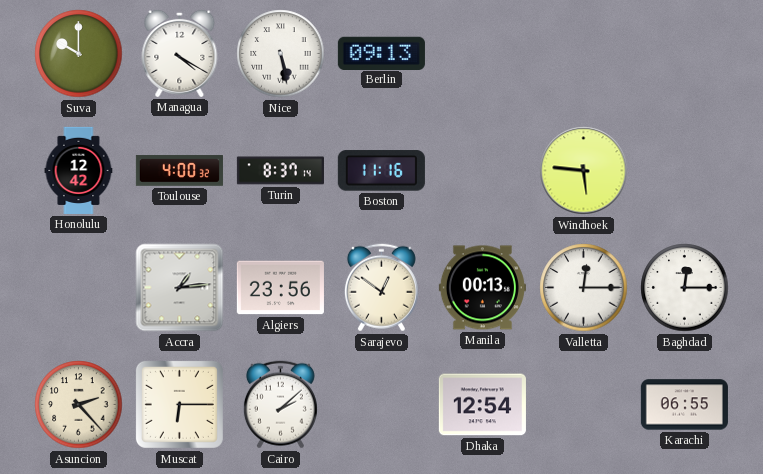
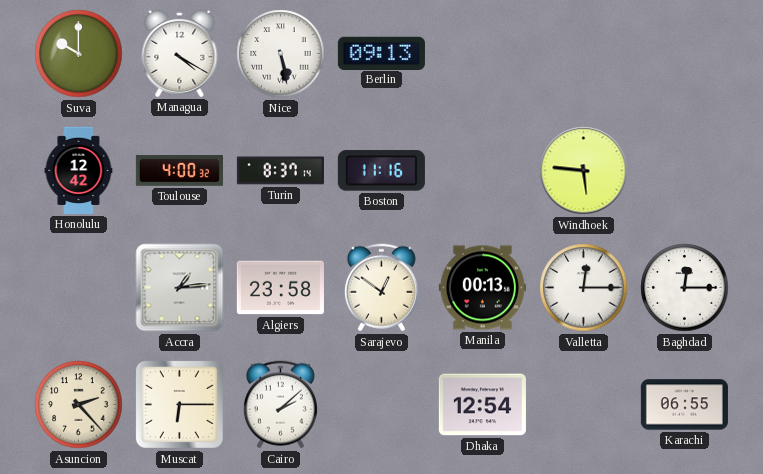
Algiers: 23:56 -> 23:58
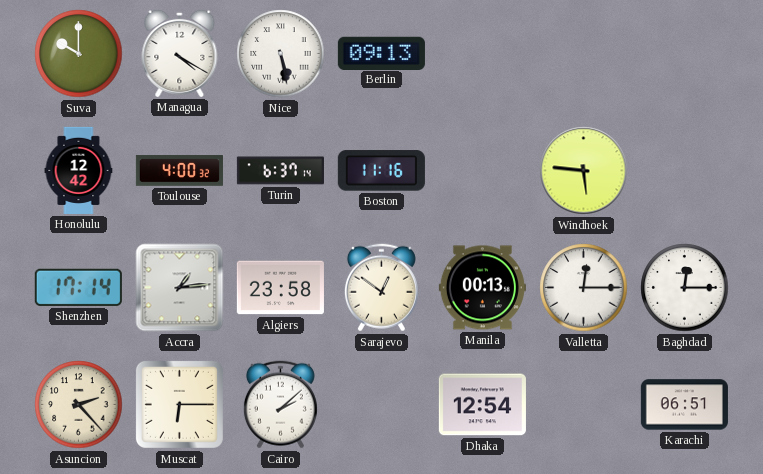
Turin: 8:37 -> 6:37
Shenzhen: none -> 17:14
Karachi: 06:55 -> 06:51
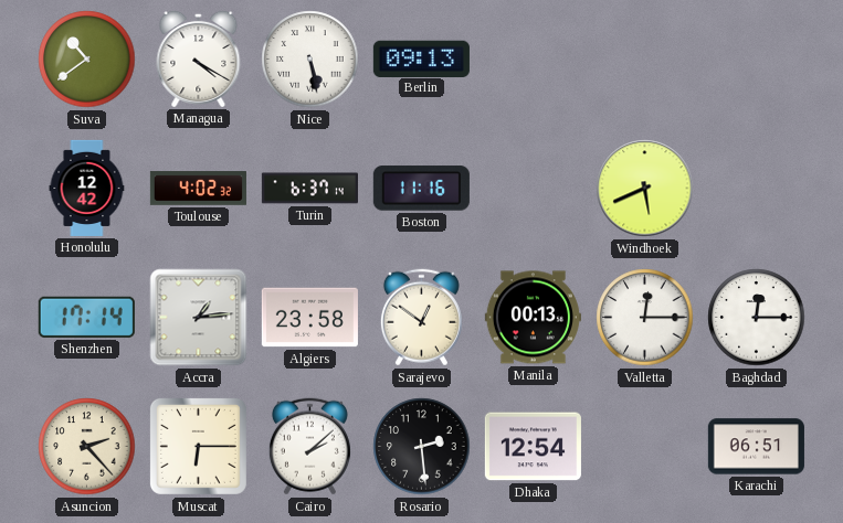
Suva: 10:00 -> 10:39
Toulouse: 4:00 -> 4:02
Windhoek: 5:46 -> 5:41
Rosario: none -> 2:29
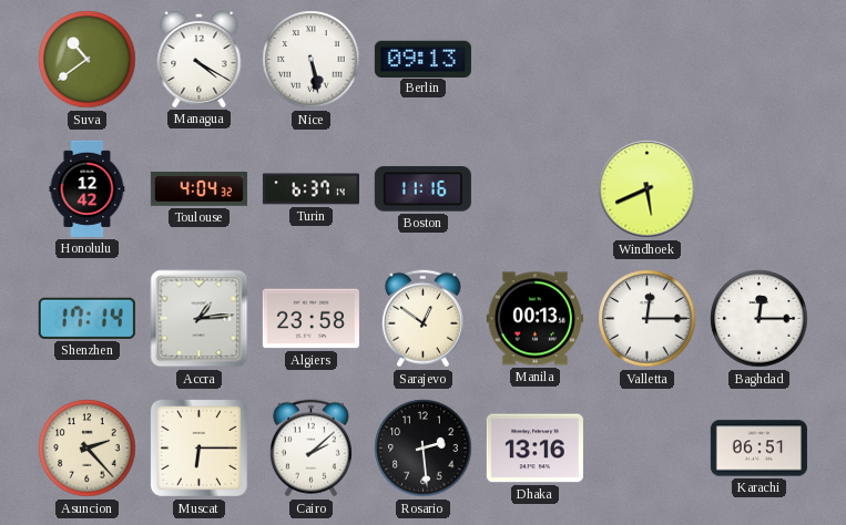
Toulouse: 4:02 -> 4:04
Dhaka: 12:54 -> 13:16
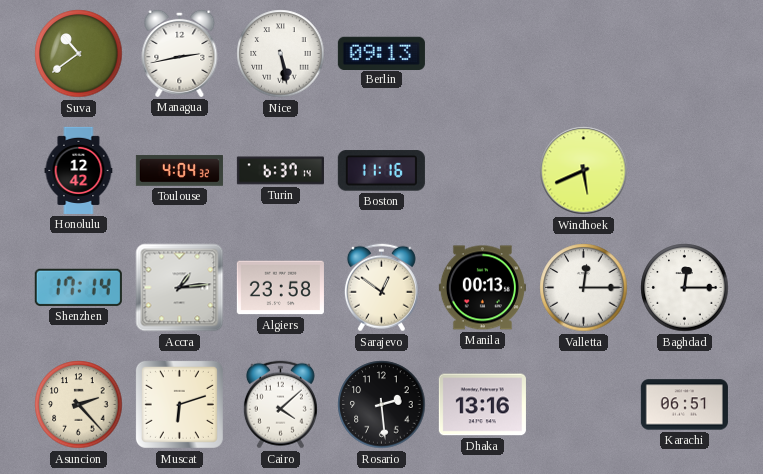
Managua: 4:20 -> 2:43
Muscat: 6:15 -> 6:12
Cairo: 2:08 -> 4:08
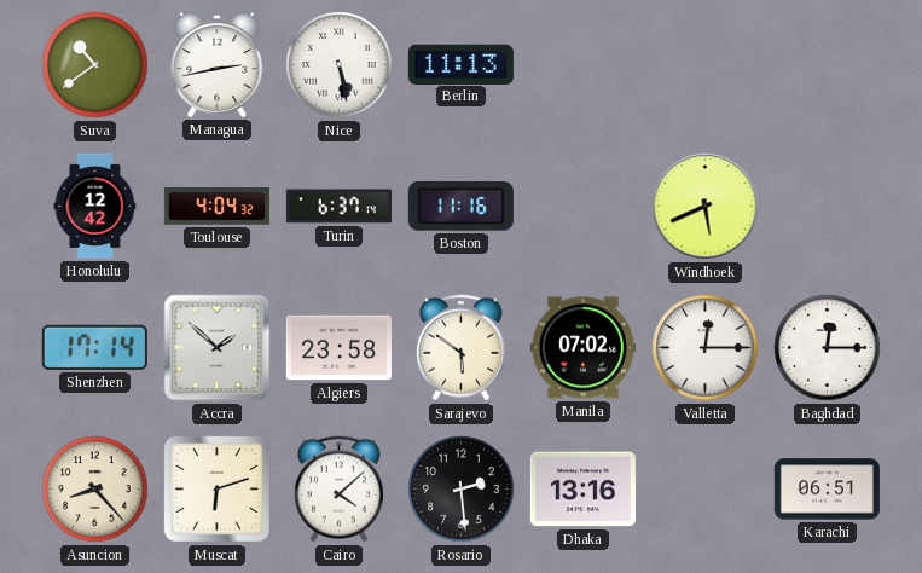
Berlin: 09:13 -> 11:13
Accra: 1:14 -> 1:52
Sarajevo: 12:51 -> 5:51
Manila: 00:13 -> 07:02
Asuncion: 2:23 -> 8:23
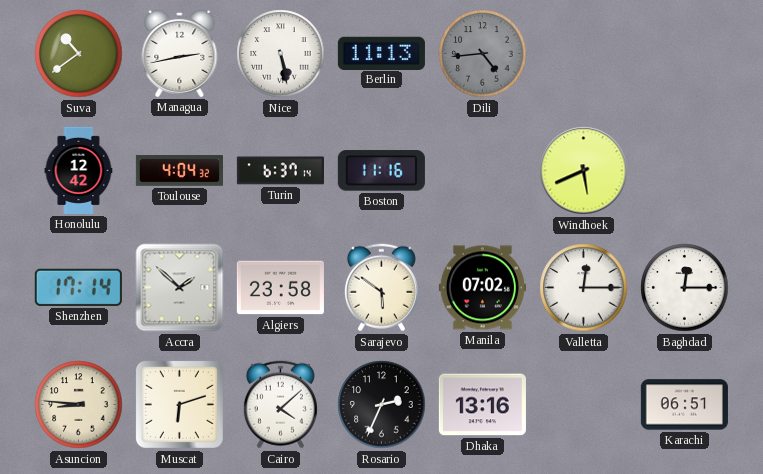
Dili: none -> 4:44
Asuncion: 8:23 -> 8:46
Rosario: 2:29 -> 2:34
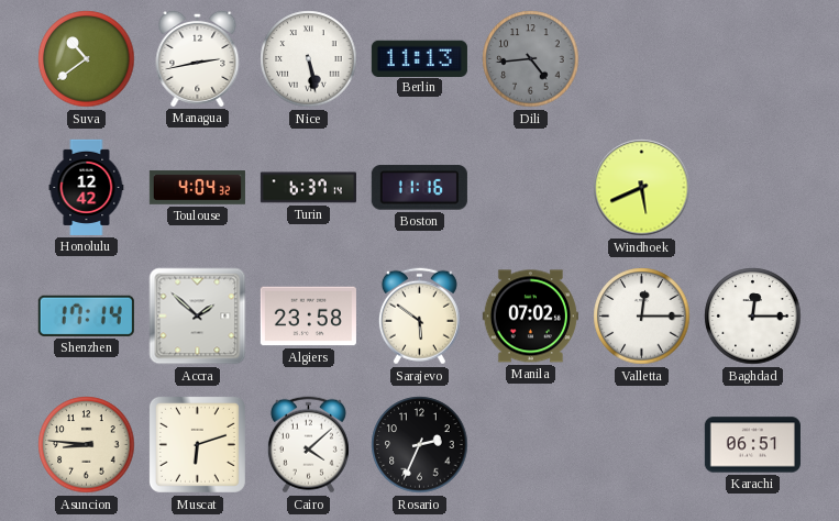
Dhaka: 13:16 -> none
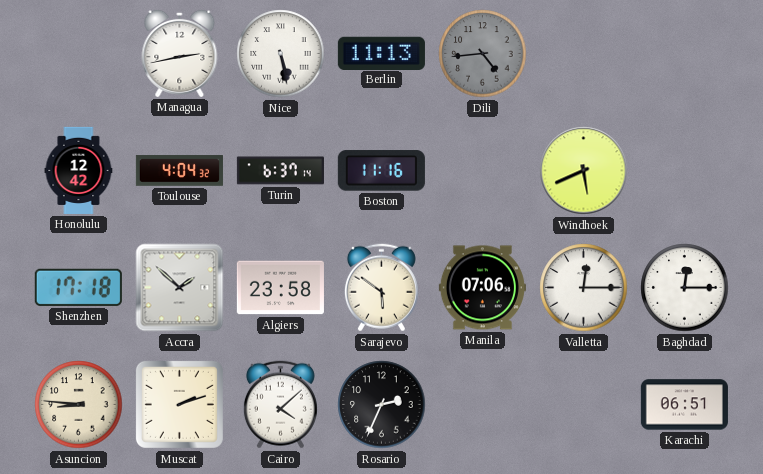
Suva: 10:39 -> none
Shenzhen: 17:14 -> 17:18
Manila: 07:02 -> 07:06
Muscat: 6:12 -> 2:12
